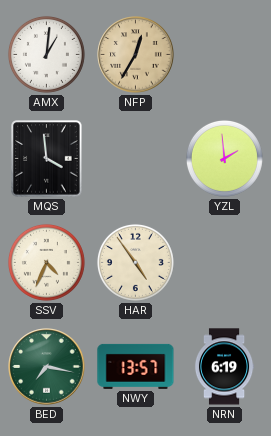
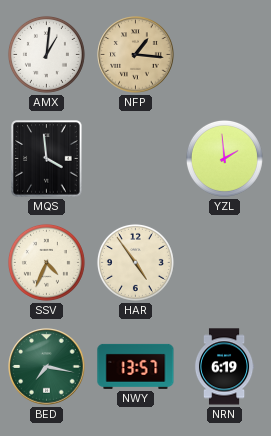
NFP: 12:35 -> 1:16
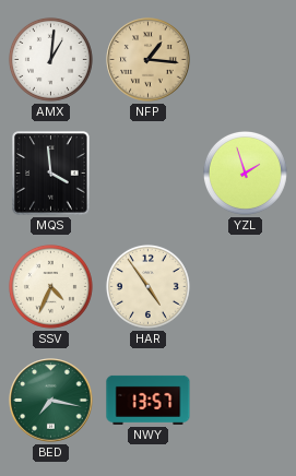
YZL: 1:59 -> 1:57
NRN: 6:19 -> none
